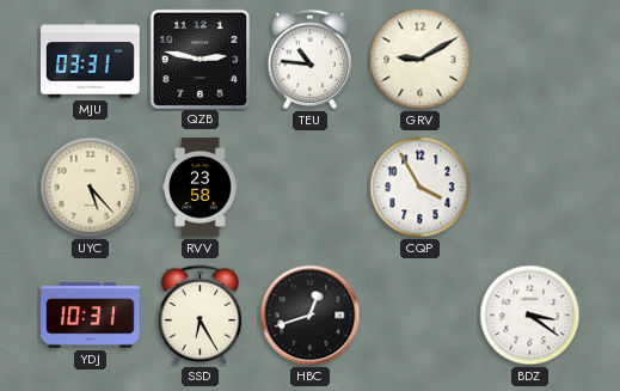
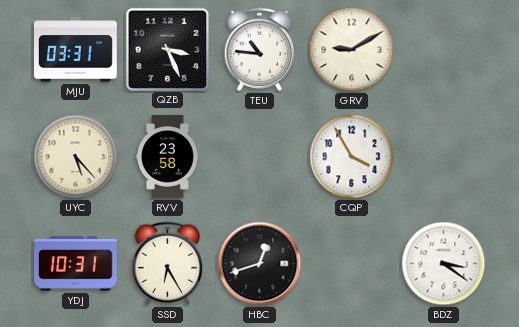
QZB: 2:47 -> 3:26
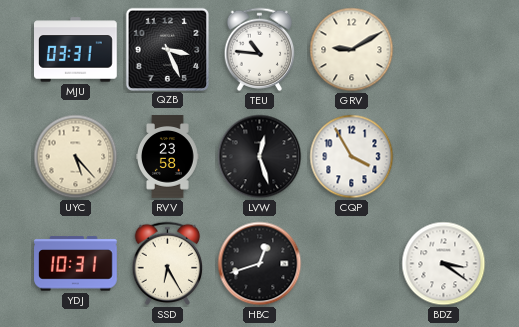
LVW: none -> 12:27
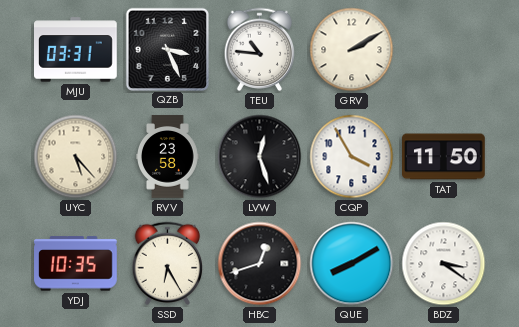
GRV: 9:10 -> 2:10
TAT: none -> 11:50
YDJ: 10:31 -> 10:35
QUE: none -> 8:10
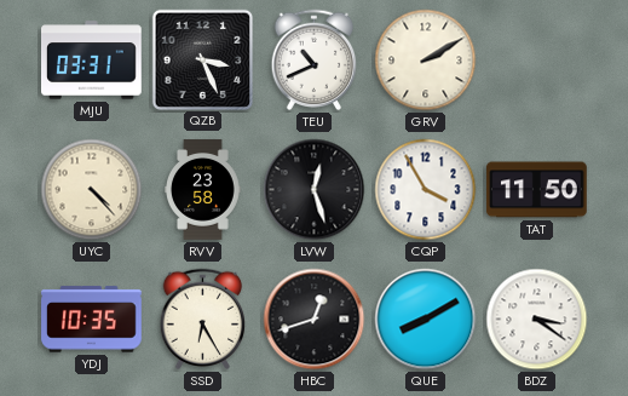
TEU: 10:46 -> 10:41
UYC: 5:23 -> 4:23
